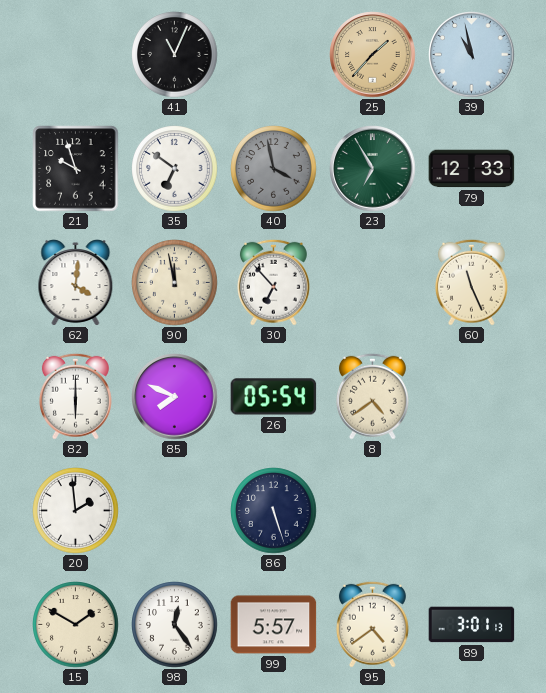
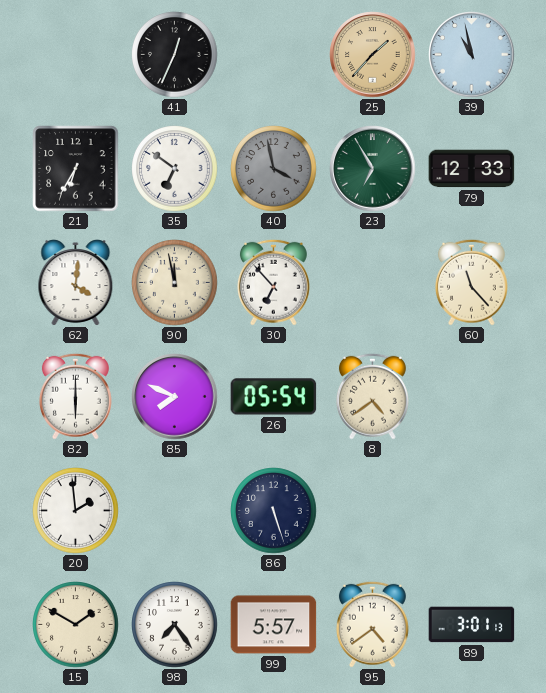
41: 11:04 -> 12:34
21: 9:57 -> 6:35
60: 11:26 -> 11:23
98: 12:24 -> 7:24
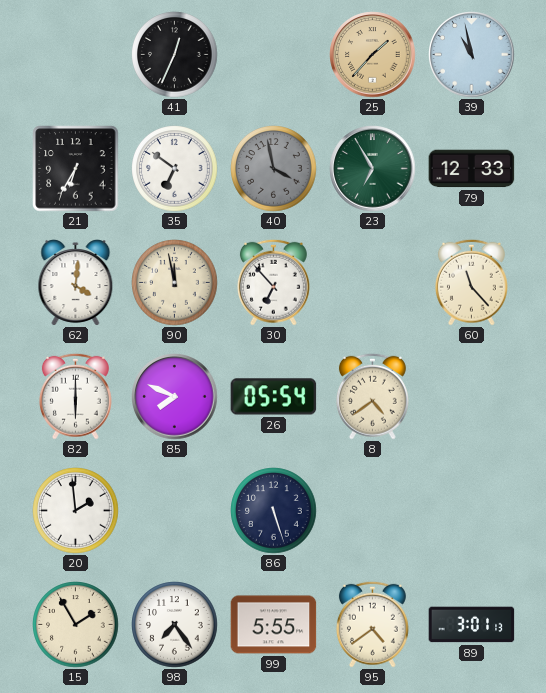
15: 1:50 -> 1:55
99: 5:57 -> 5:55
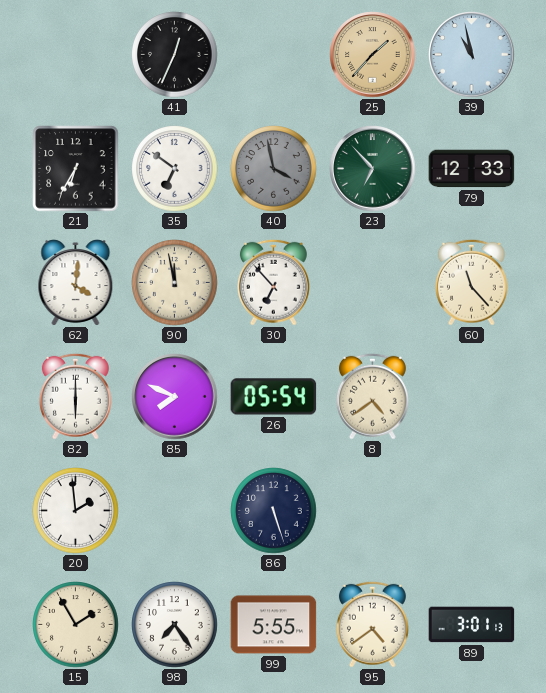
23: 6:55 -> 6:53
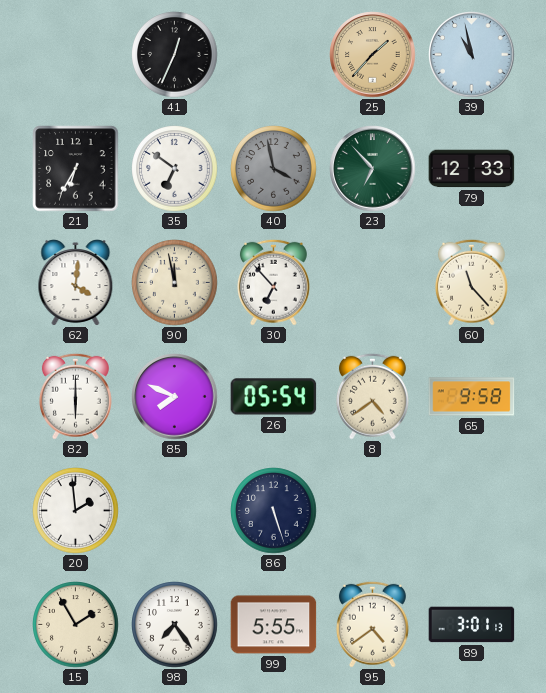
65: none -> 9:58
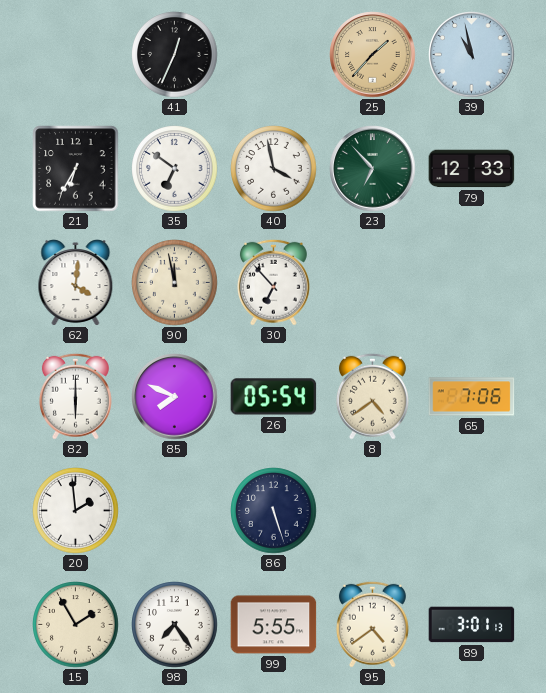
40 dial: grey -> white
60: 11:23 -> none
65: 9:58 -> 7:06
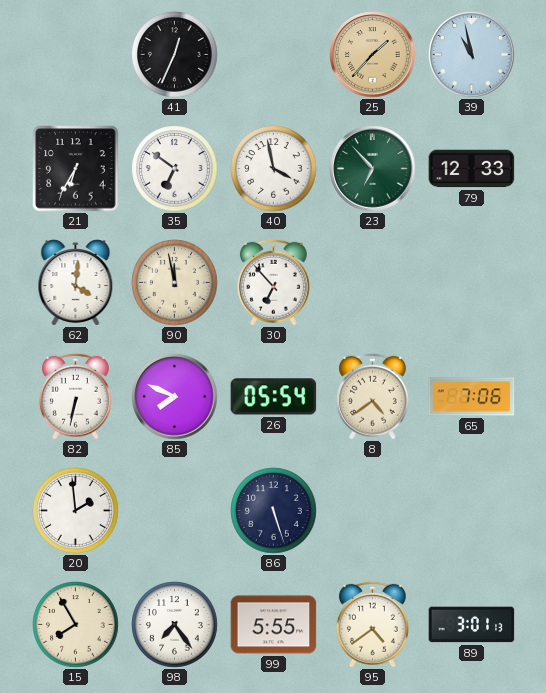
82: 6:00 -> 6:32
15: 1:55 -> 7:55
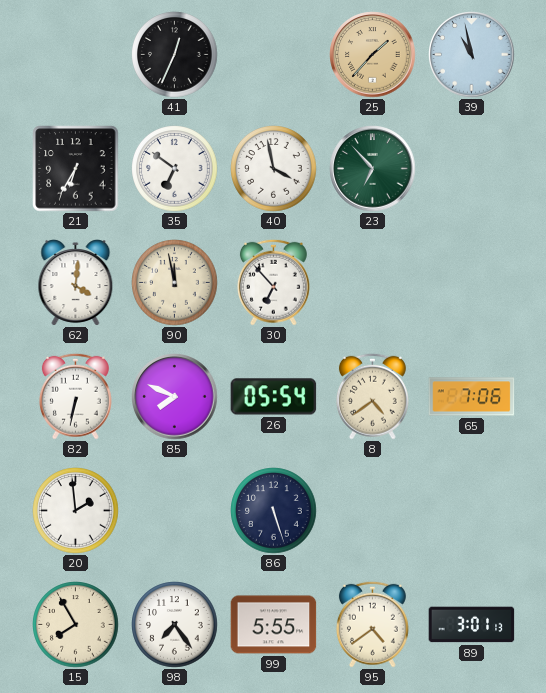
79: 12:33 -> none
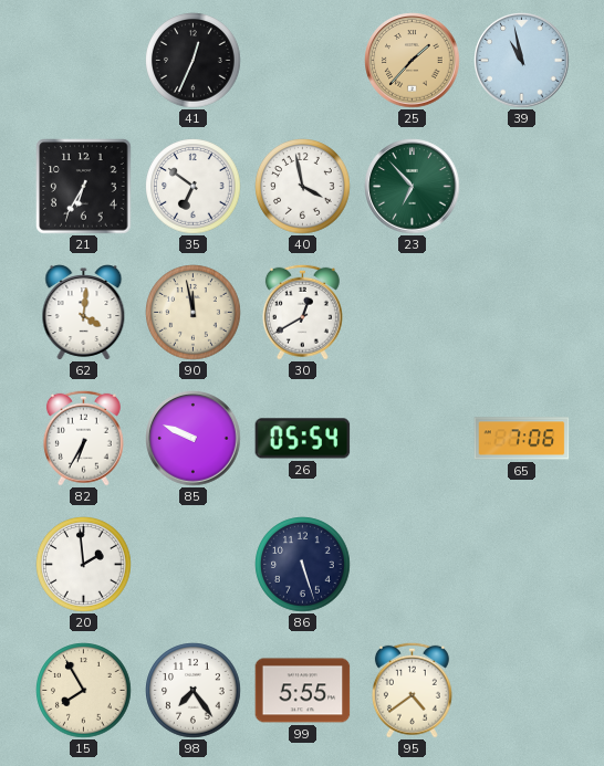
30: 6:53 -> 12:40
82: 6:32 -> 6:35
85: 7:49 -> 9:49
8: 4:39 -> none
89: 3:01 -> none
